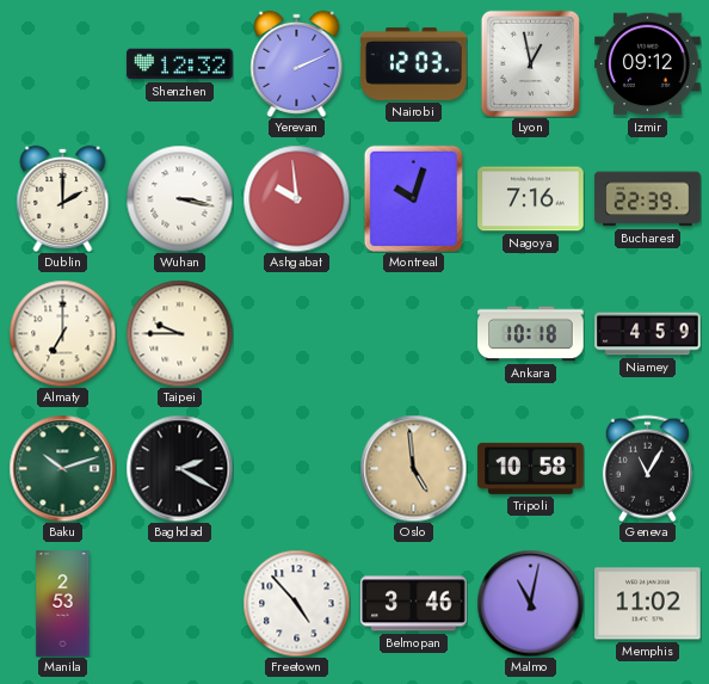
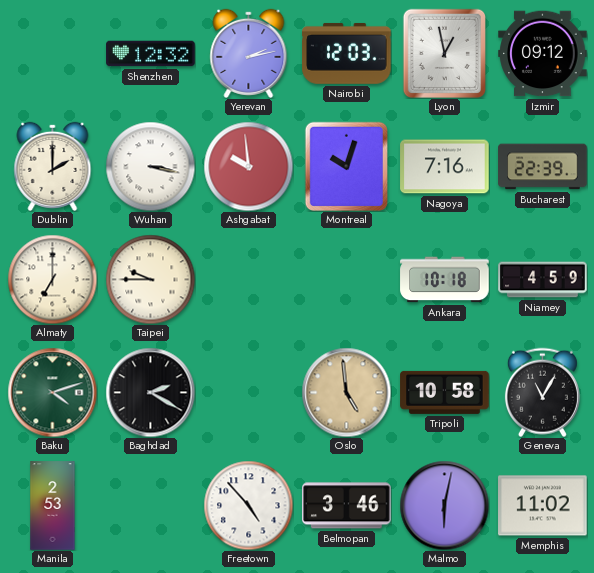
Yerevan: 2:11 -> 2:13
Baku: 10:12 -> 4:12
Malmo: 11:02 -> 6:02
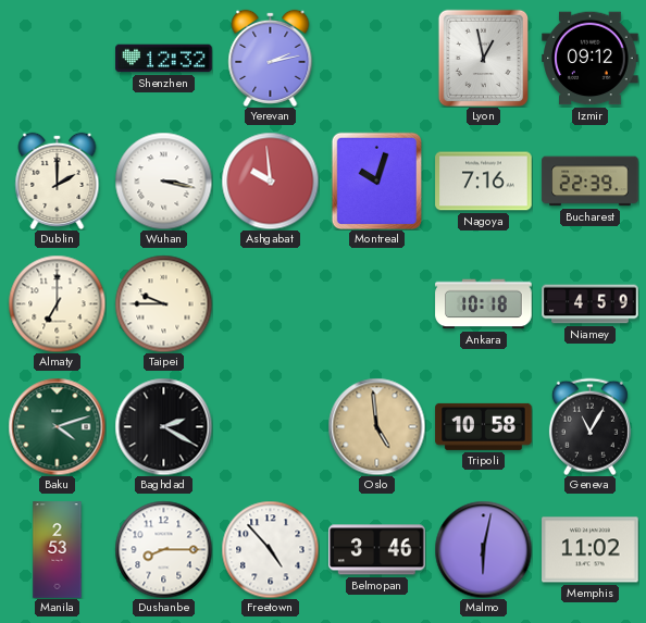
Nairobi: 12:03 -> none
Dushanbe: none -> 8:15
